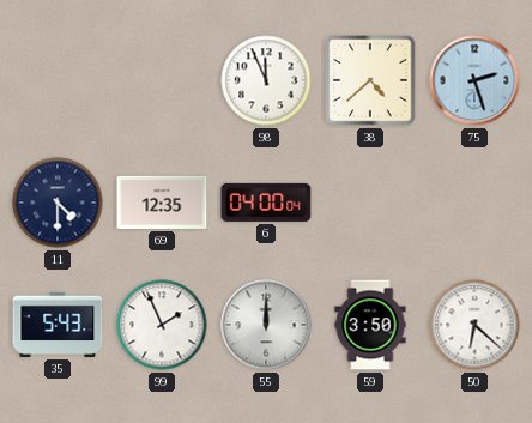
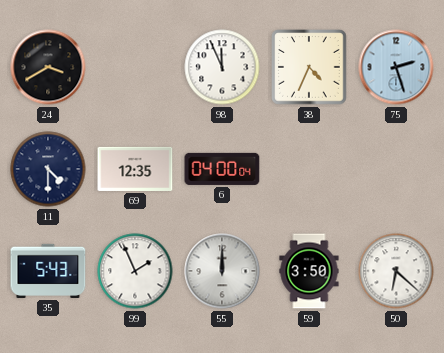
24: none -> 3:40
38: 4:38 -> 4:34
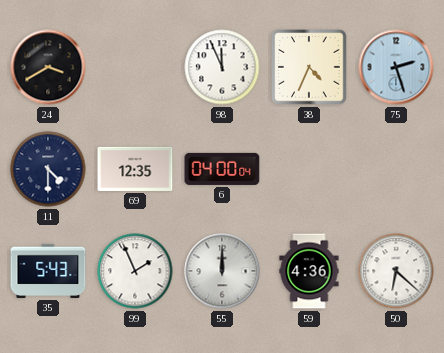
59: 3:50 -> 4:36
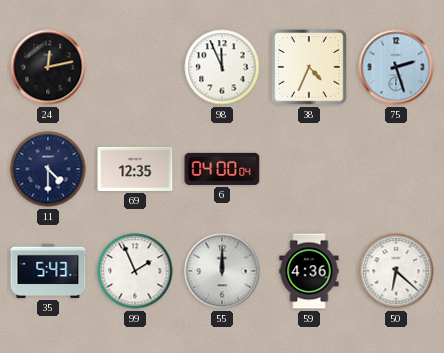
24: 3:40 -> 12:13
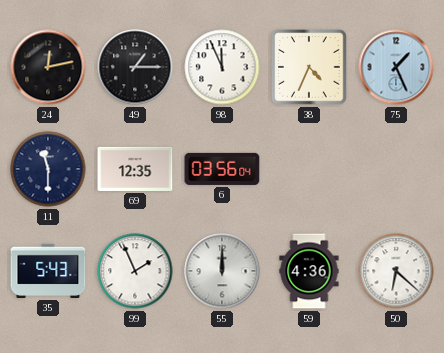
49: none -> 1:15
75: 2:27 -> 1:26
11: 4:30 -> 11:30
6: 04:00 -> 03:56
